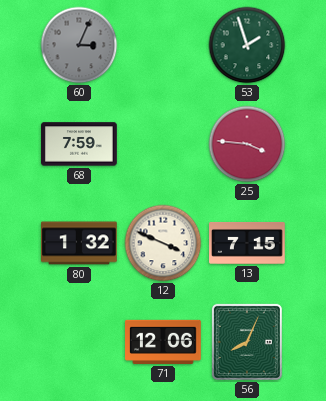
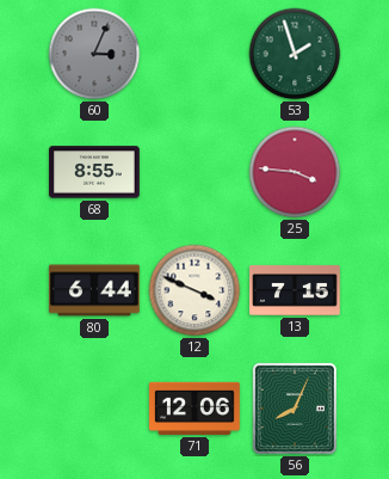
68: 7:59 -> 8:55
80: 1:32 -> 6:44
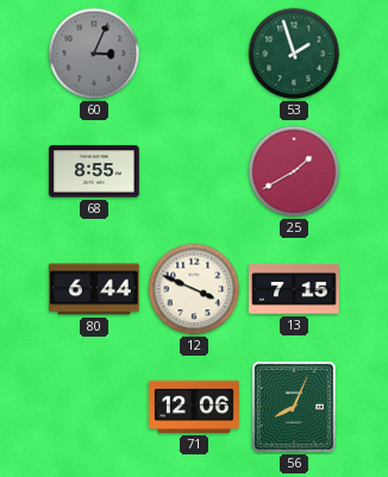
25: 3:46 -> 1:40
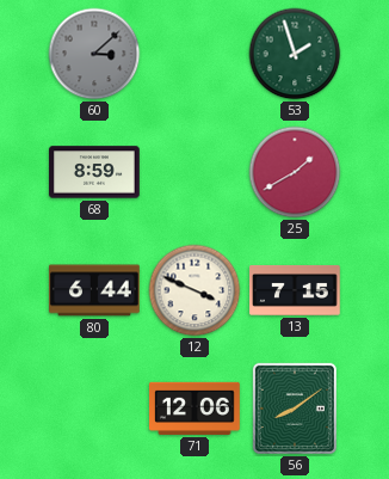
60: 3:04 -> 3:08
68: 8:55 -> 8:59
56: 8:04 -> 8:09
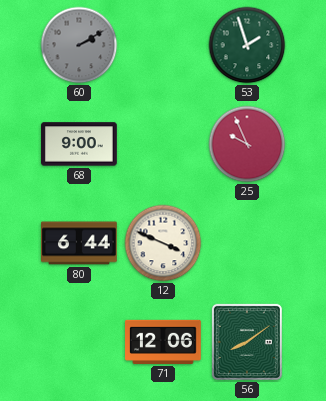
60: 3:08 -> 2:10
68: 8:59 -> 9:00
25: 1:40 -> 9:56
13: 7:15 -> none
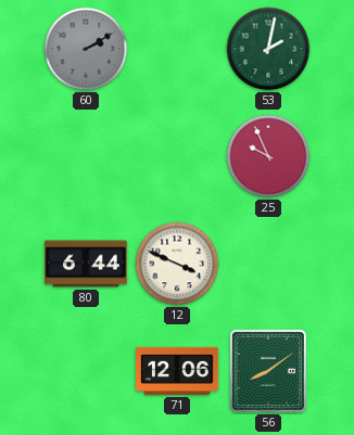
53: 1:57 -> 2:02
68: 9:00 -> none
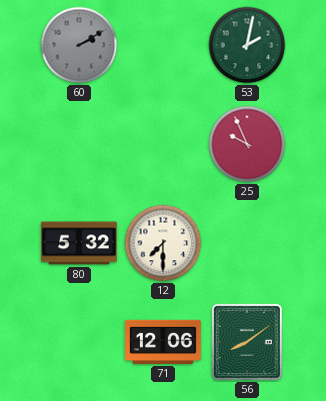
80: 6:44 -> 5:32
12: 3:49 -> 7:30
